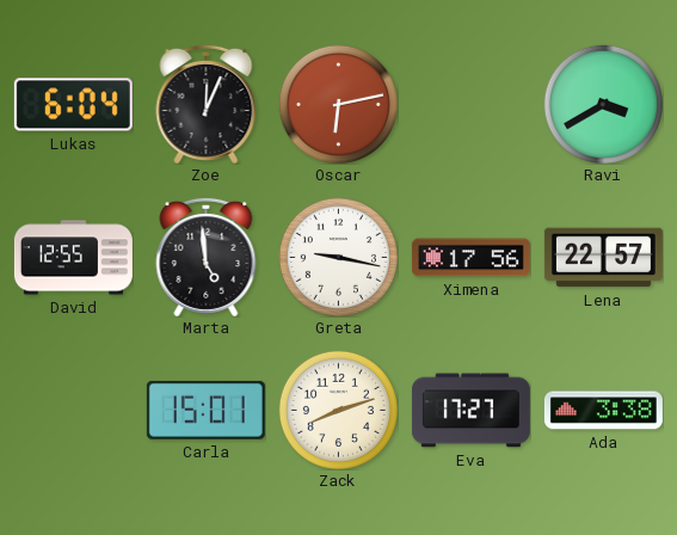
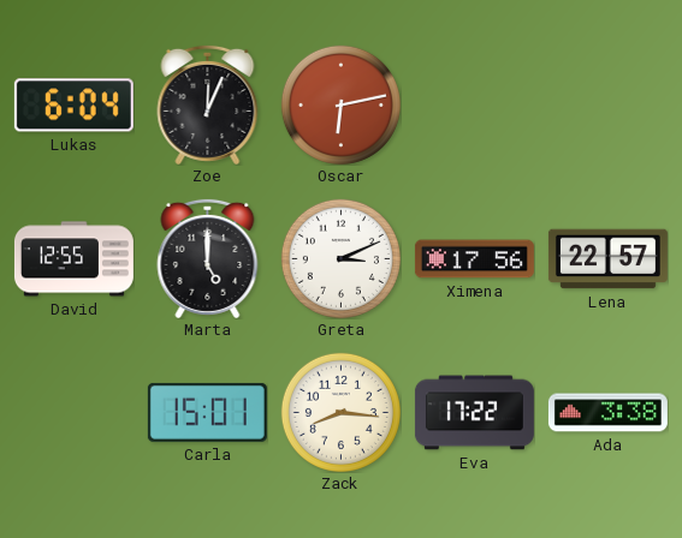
Ravi: 3:40 -> none
Marta: 4:59 -> 5:00
Greta: 9:17 -> 3:11
Zack: 8:12 -> 8:16
Eva: 17:27 -> 17:22
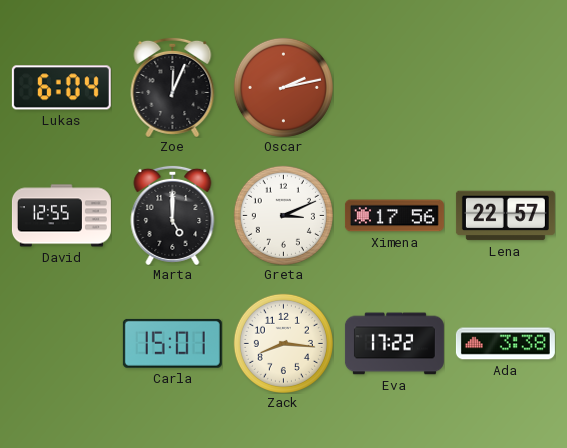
Oscar: 6:13 -> 2:13
